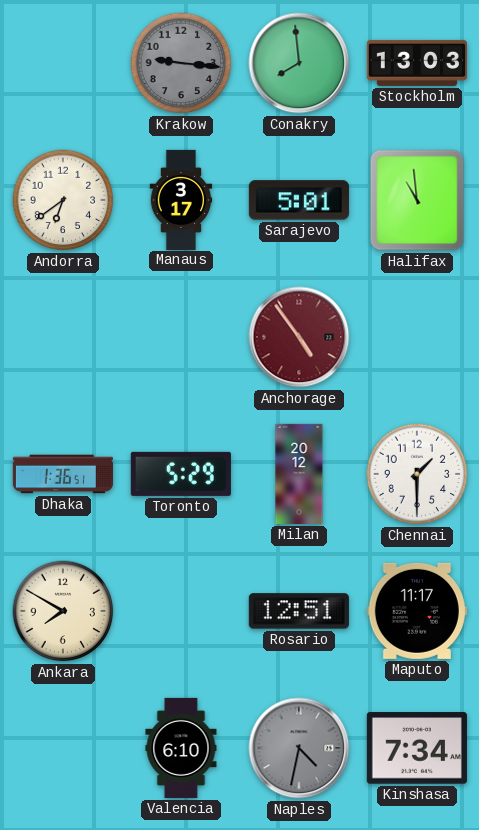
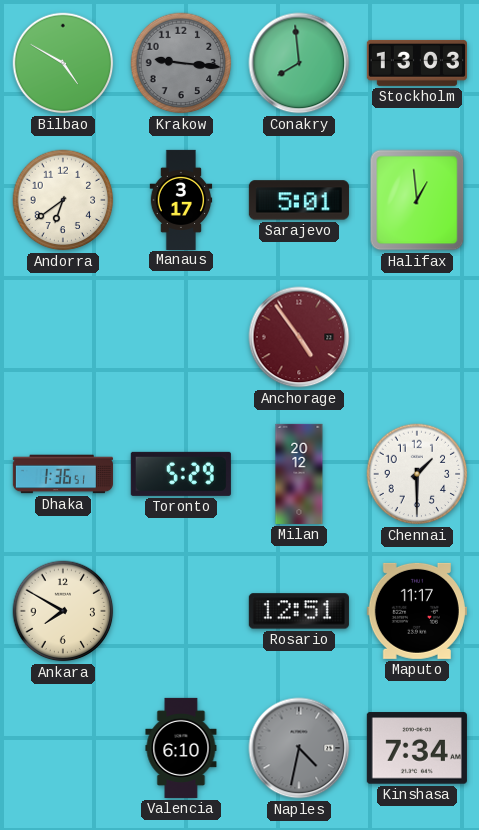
Bilbao: none -> 4:50
Halifax: 10:59 -> 12:59
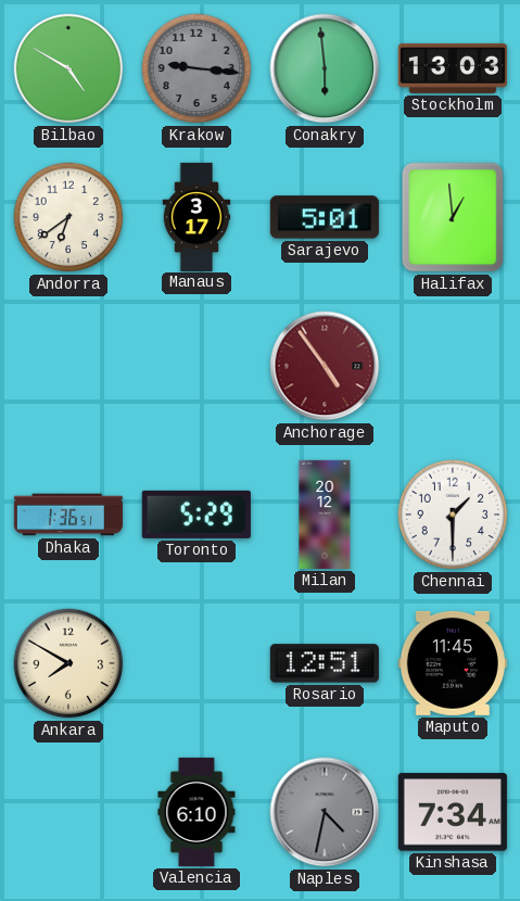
Conakry: 7:59 -> 5:59
Maputo: 11:17 -> 11:45
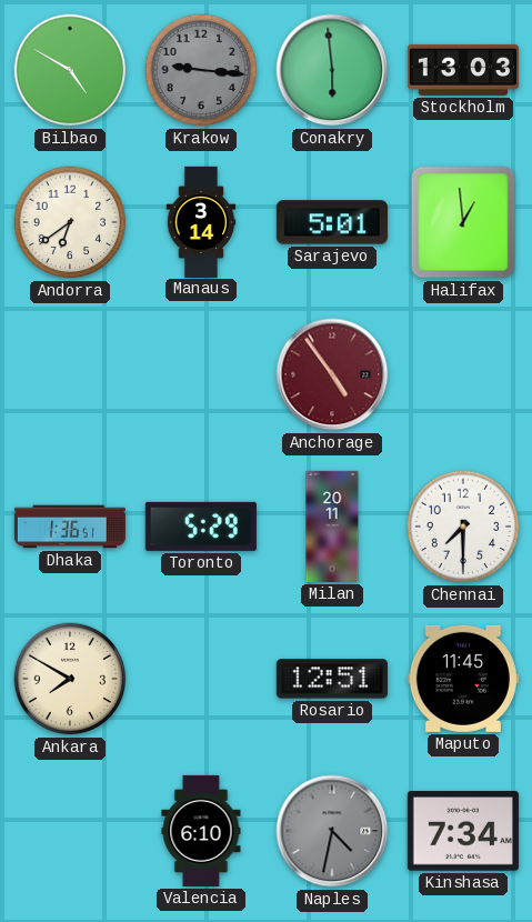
Manaus: 3:17 -> 3:14
Milan: 20:12 -> 20:11
Chennai: 1:30 -> 7:30
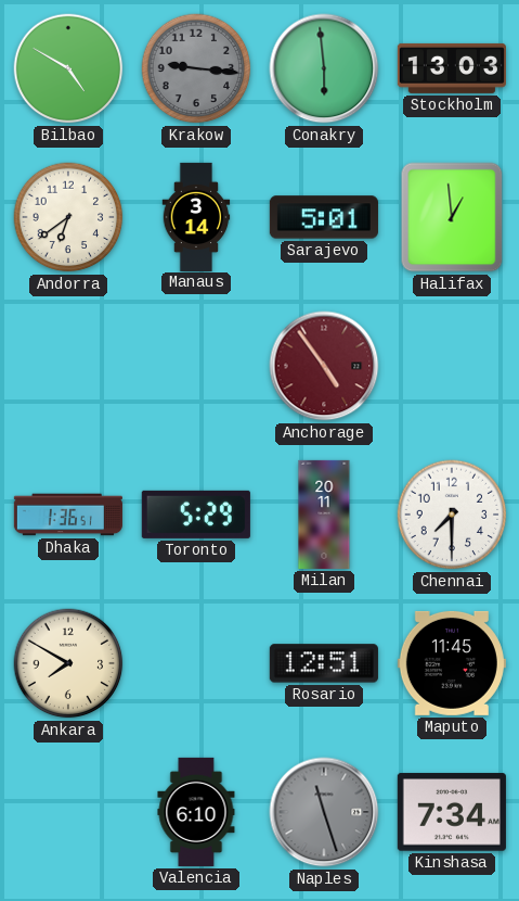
Naples: 4:32 -> 11:27
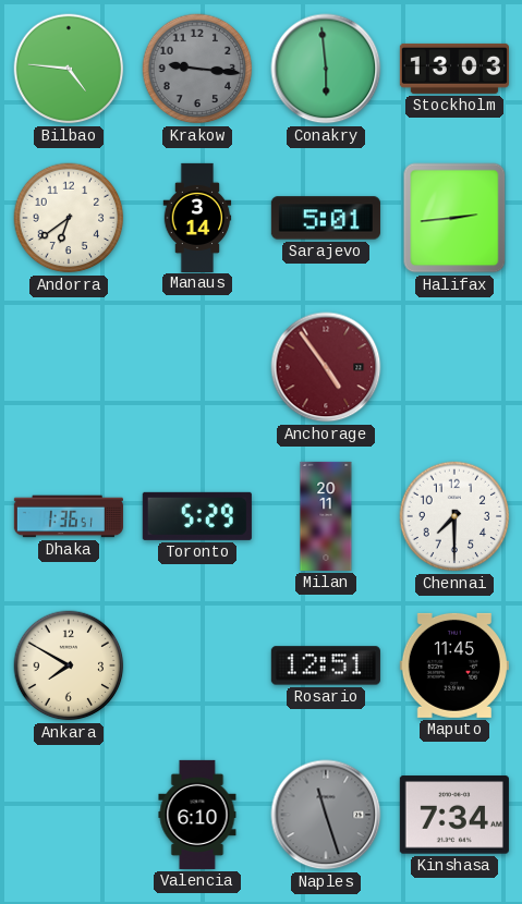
Bilbao: 4:50 -> 4:46
Halifax: 12:59 -> 2:44
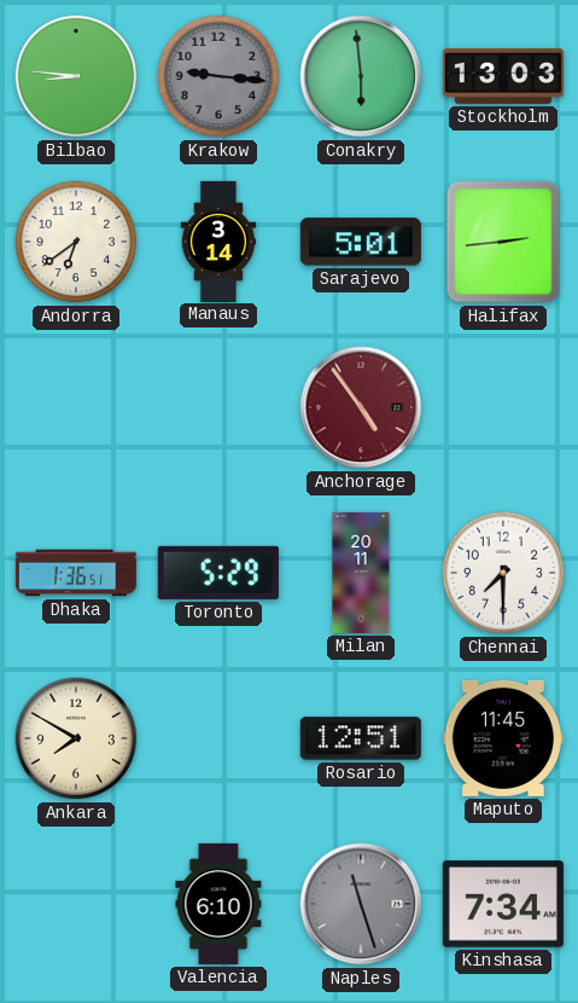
Bilbao: 4:46 -> 8:46
